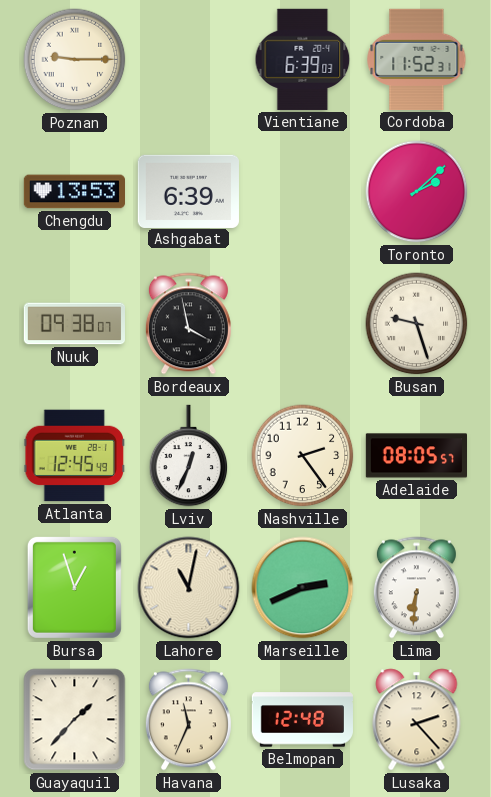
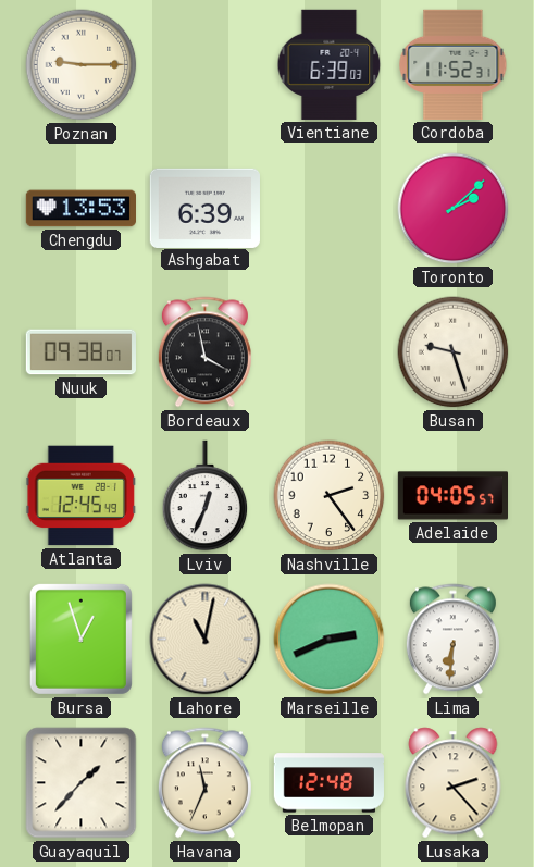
Adelaide: 08:05 -> 04:05
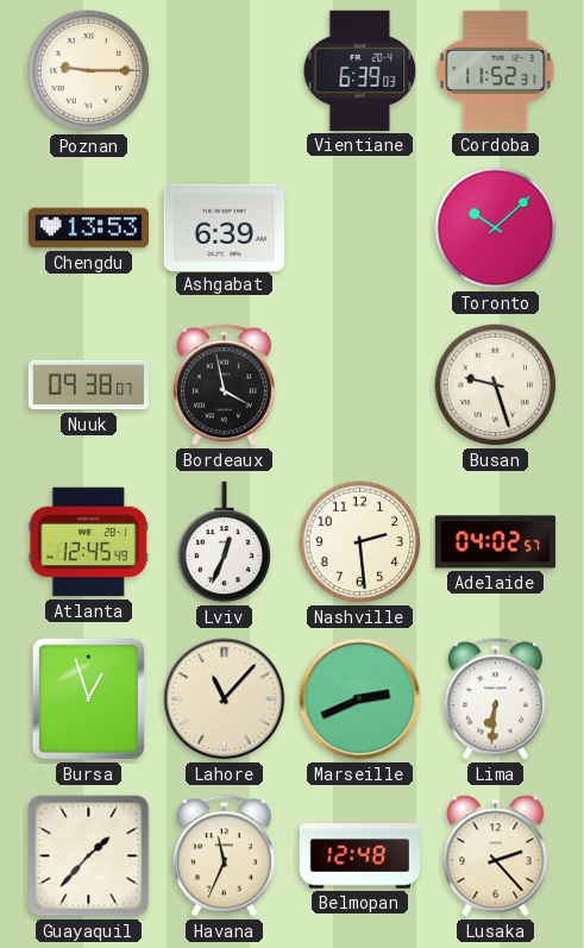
Toronto: 2:08 -> 10:08
Nashville: 2:24 -> 2:29
Adelaide: 04:05 -> 04:02
Lahore: 11:02 -> 11:07
